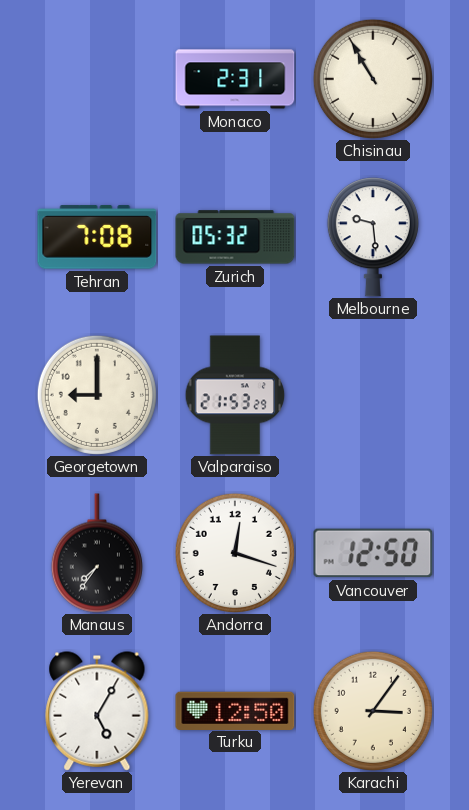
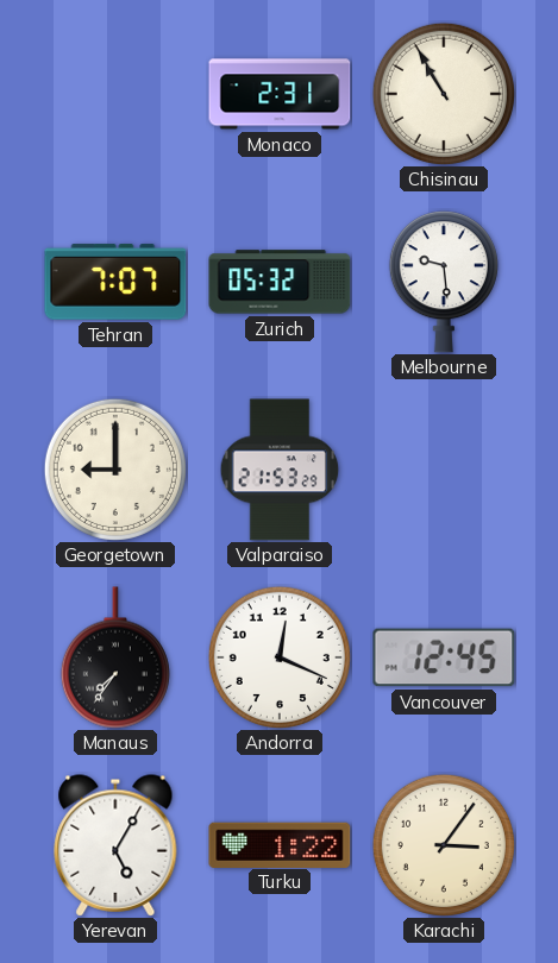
Tehran: 7:08 -> 7:07
Andorra: 12:18 -> 12:19
Vancouver: 12:50 -> 12:45
Turku: 12:50 -> 1:22
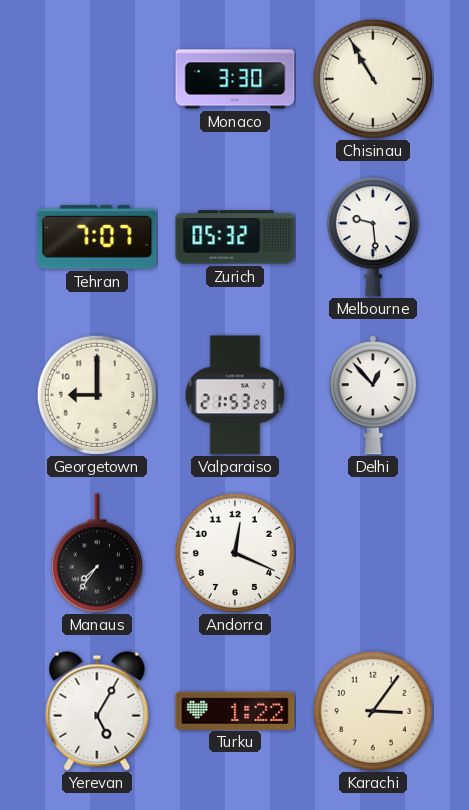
Monaco: 2:31 -> 3:30
Delhi: none -> 12:53
Vancouver: 12:45 -> none
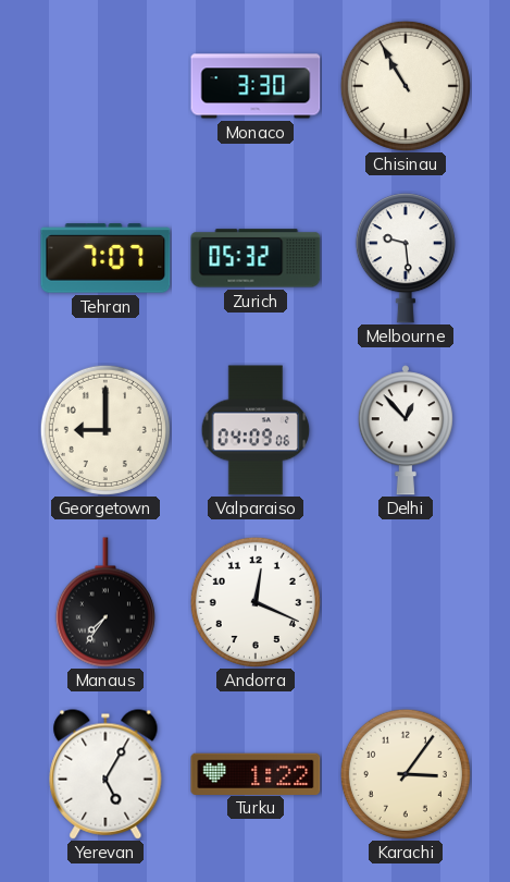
Valparaiso: 21:53 -> 04:09
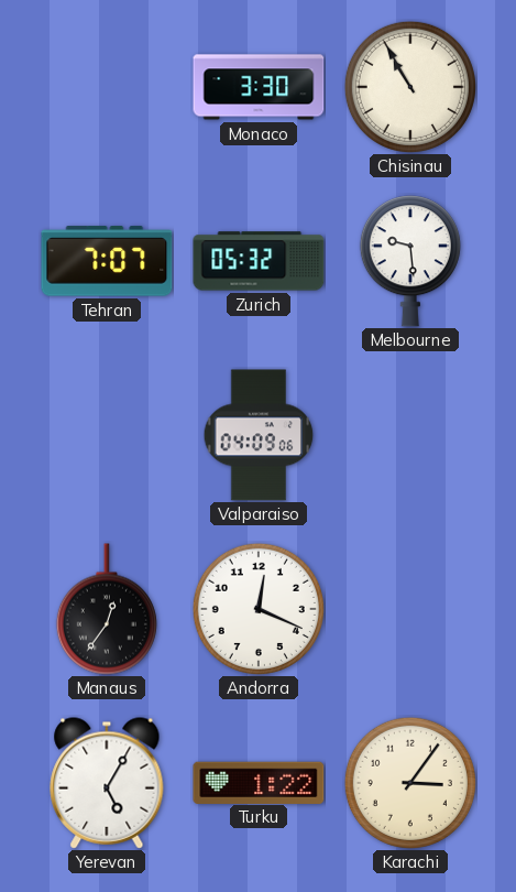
Georgetown: 9:00 -> none
Delhi: 12:53 -> none
Manaus: 7:36 -> 12:36
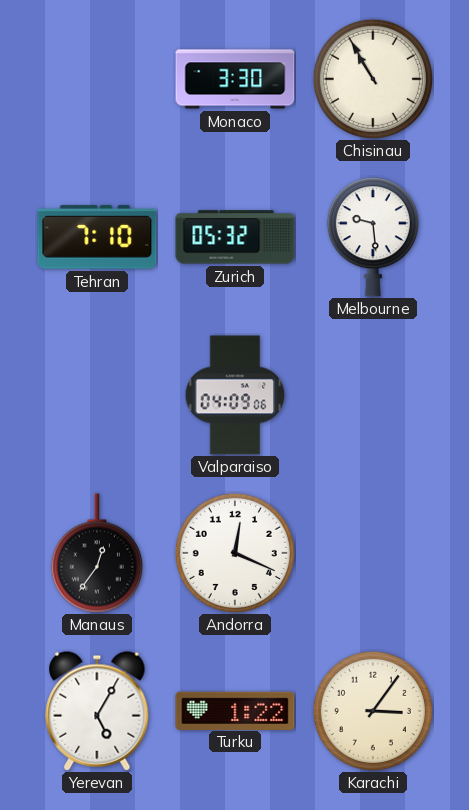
Tehran: 7:07 -> 7:10
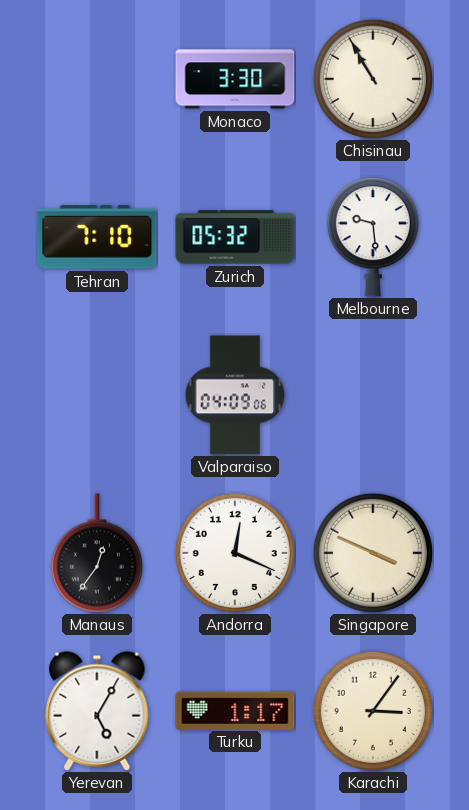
Singapore: none -> 3:49
Turku: 1:22 -> 1:17
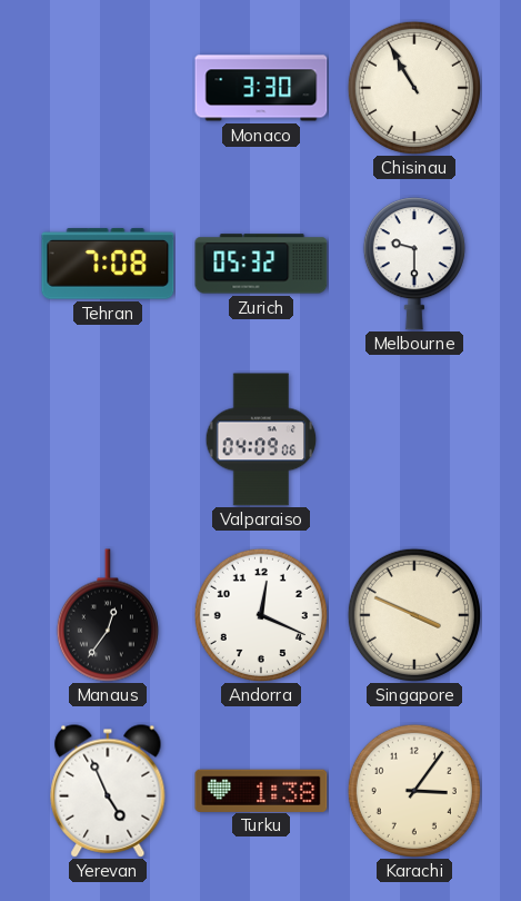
Tehran: 7:10 -> 7:08
Melbourne: 9:29 -> 9:30
Yerevan: 5:05 -> 4:56
Turku: 1:17 -> 1:38
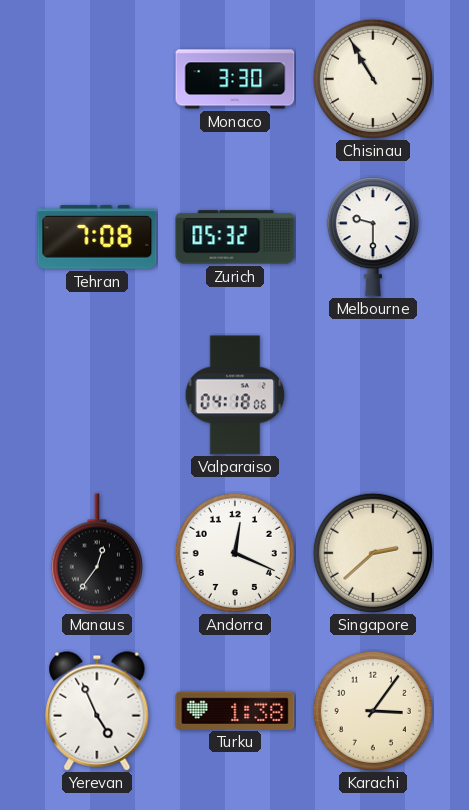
Valparaiso: 04:09 -> 04:18
Singapore: 3:49 -> 2:38
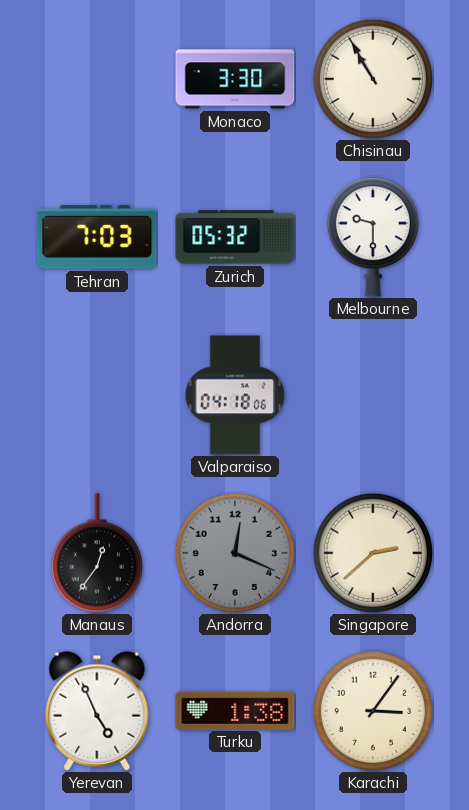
Tehran: 7:08 -> 7:03
Andorra dial: white -> grey
